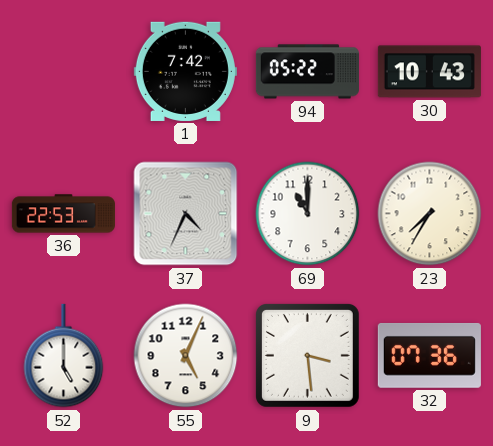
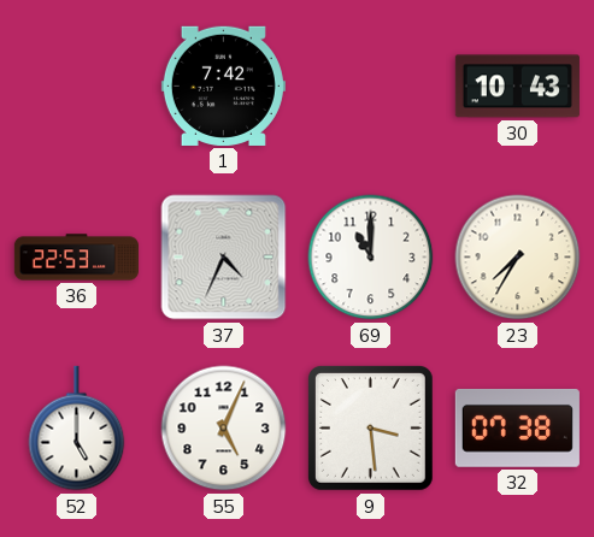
94: 05:22 -> none
32: 07:36 -> 07:38
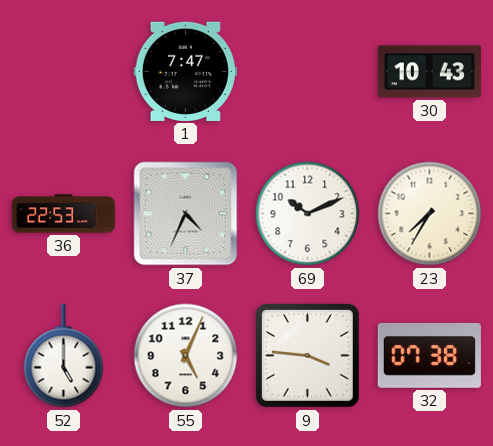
1: 7:42 -> 7:47
69: 11:00 -> 10:11
9: 3:29 -> 3:46
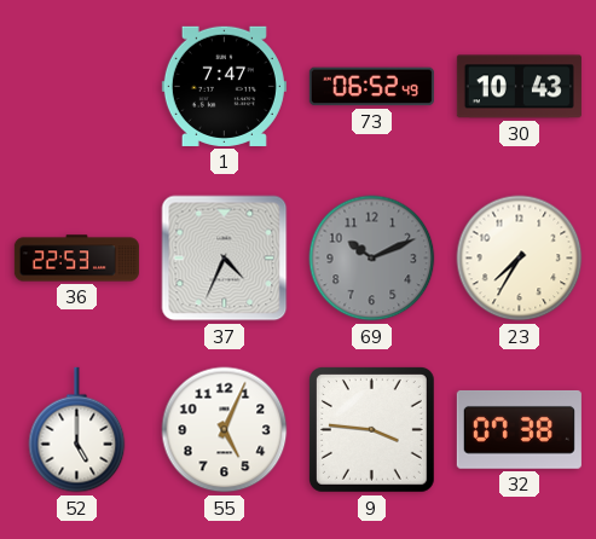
73: none -> 06:52
69 dial: white -> grey
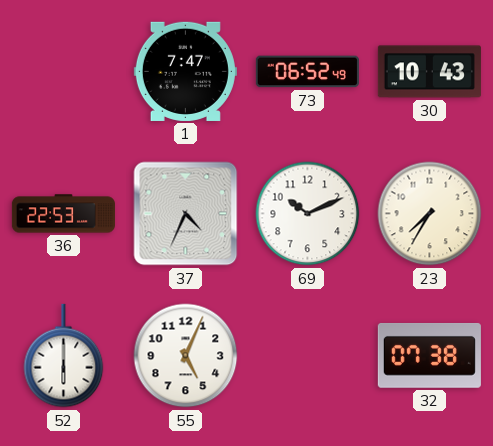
69 dial: grey -> white
52: 5:00 -> 6:00
9: 3:46 -> none
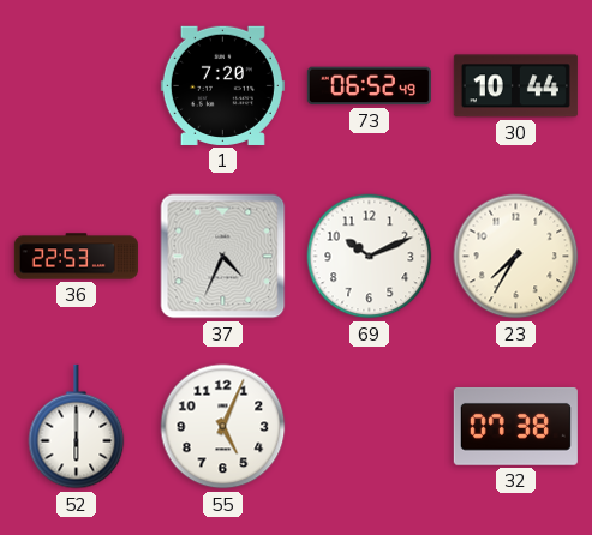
1: 7:47 -> 7:20
30: 10:43 -> 10:44
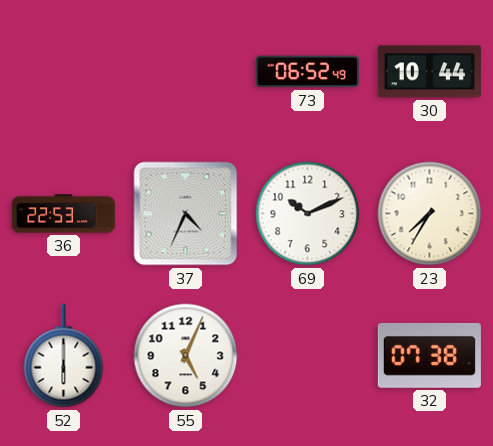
1: 7:20 -> none
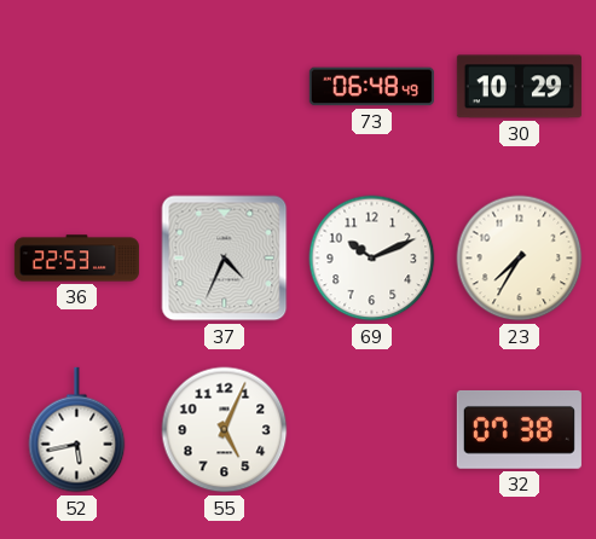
73: 06:52 -> 06:48
30: 10:44 -> 10:29
52: 6:00 -> 5:43
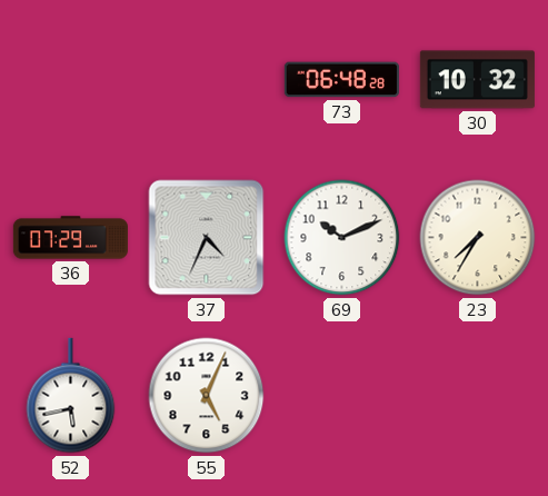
73: 06:48:49 -> 06:48:28
30: 10:29 -> 10:32
36: 22:53 -> 07:29
32: 07:38 -> none
